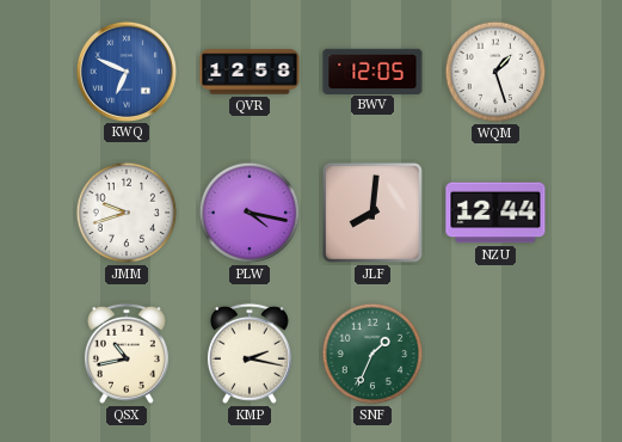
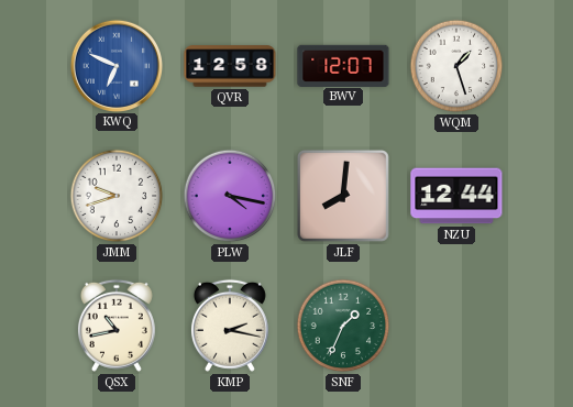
BWV: 12:05 -> 12:07
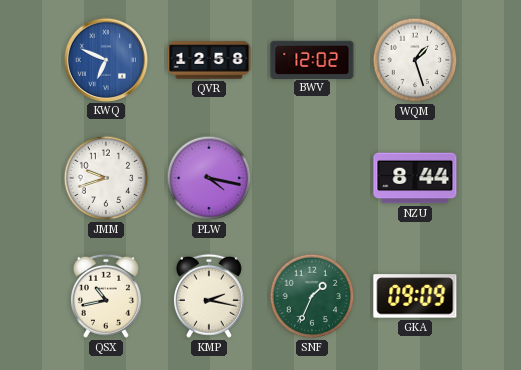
BWV: 12:07 -> 12:02
JLF: 8:01 -> none
NZU: 12:44 -> 8:44
GKA: none -> 09:09
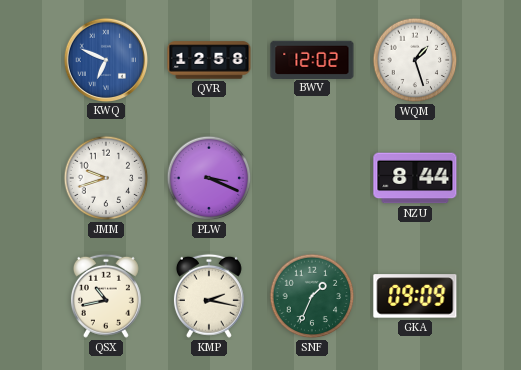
PLW: 4:17 -> 3:19
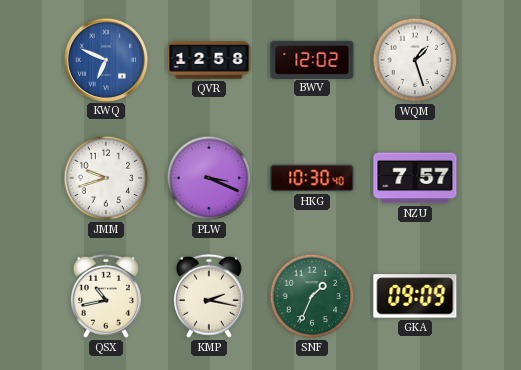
HKG: none -> 10:30
NZU: 8:44 -> 7:57
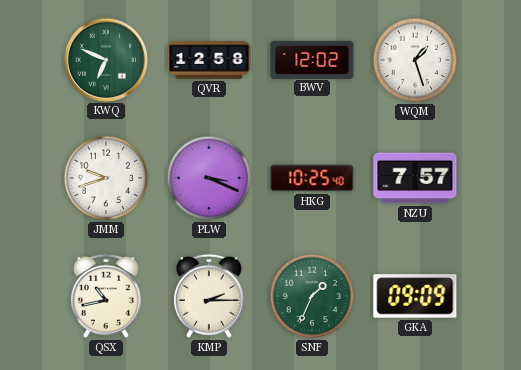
KWQ dial: blue -> green
HKG: 10:30 -> 10:25
KMP: 2:17 -> 2:15
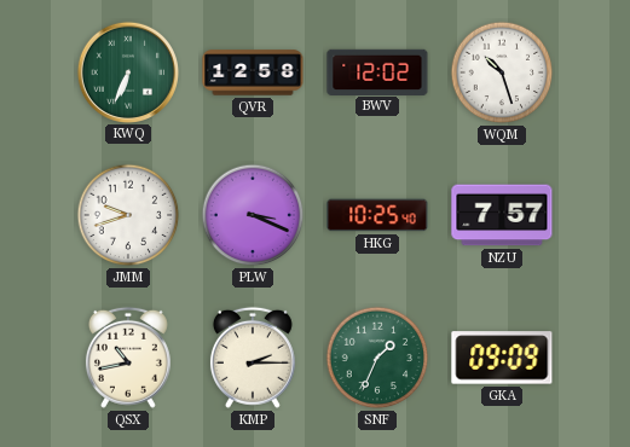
KWQ: 6:49 -> 6:34
WQM: 1:27 -> 10:27
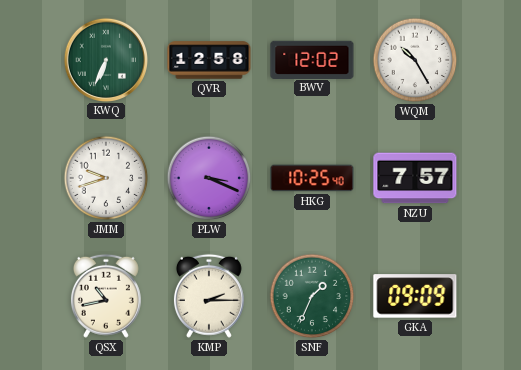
WQM: 10:27 -> 10:25
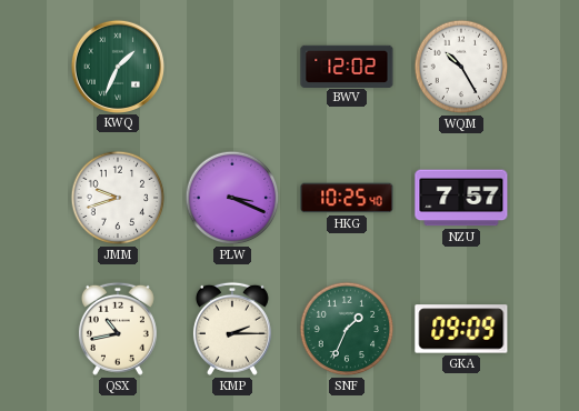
KWQ: 6:34 -> 1:34
QVR: 12:58 -> none
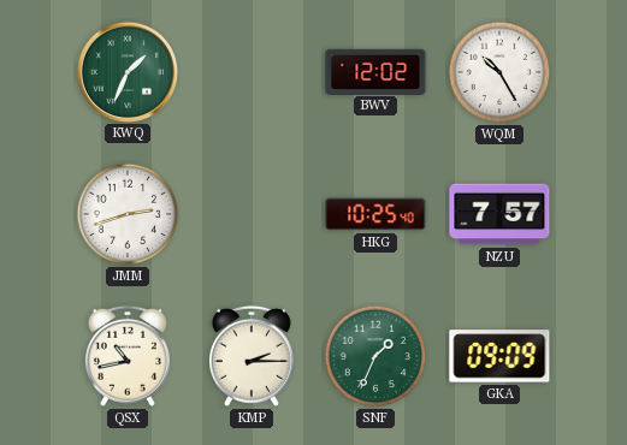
JMM: 9:42 -> 2:42
PLW: 3:19 -> none
